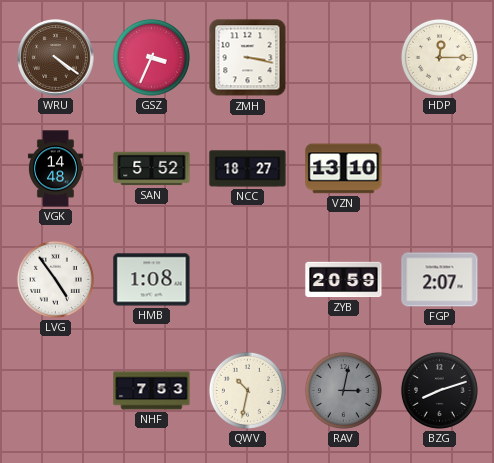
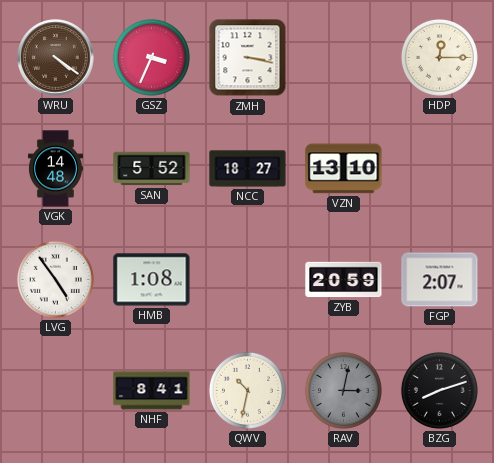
NHF: 7:53 -> 8:41
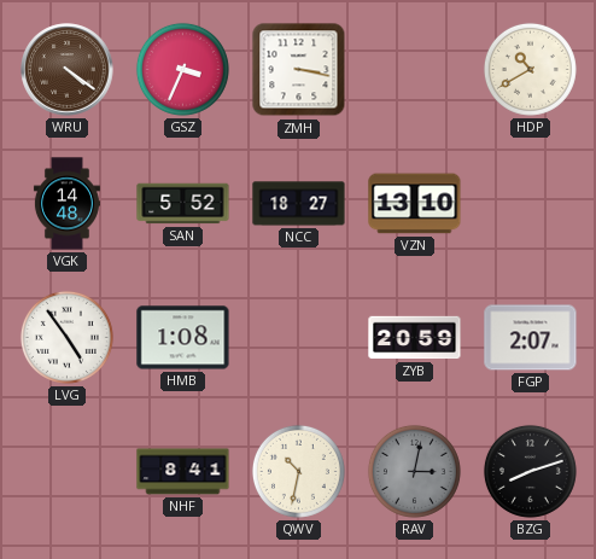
HDP: 12:15 -> 10:40
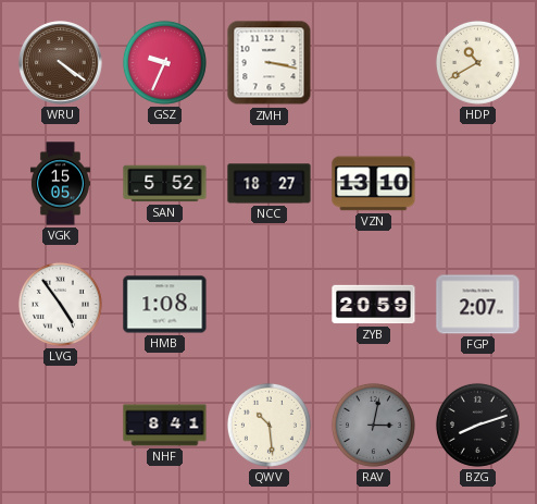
GSZ: 3:34 -> 9:34
VGK: 14:48 -> 15:05
QWV: 10:32 -> 10:29
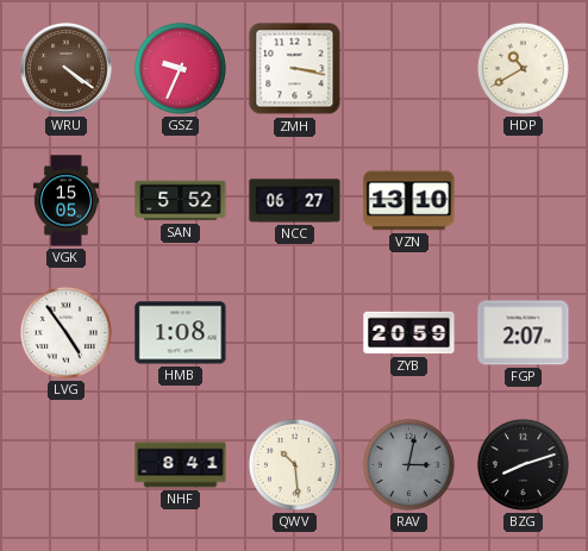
NCC: 18:27 -> 06:27
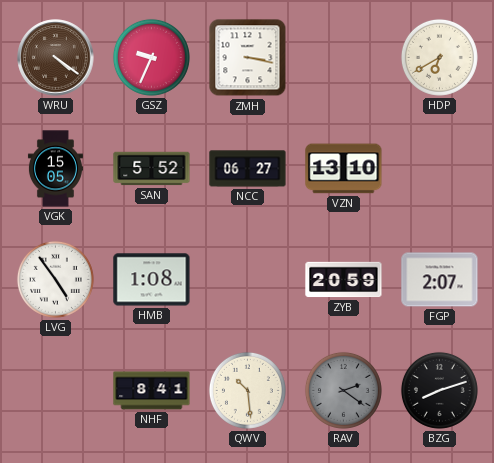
HDP: 10:40 -> 6:40
RAV: 3:02 -> 2:21
